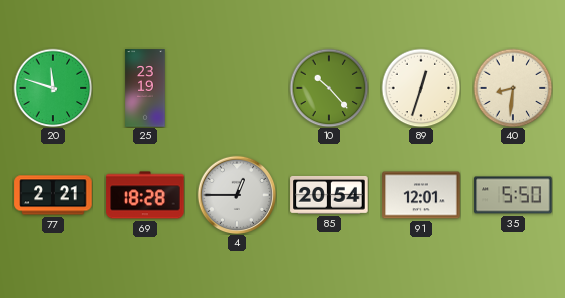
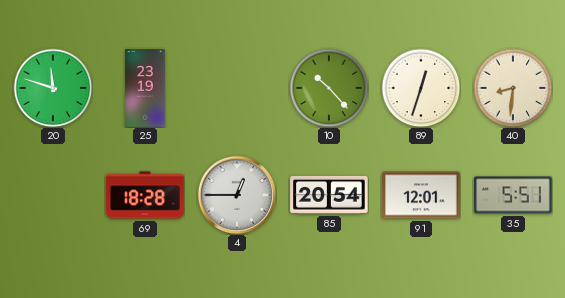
77: 2:21 -> none
35: 5:50 -> 5:51
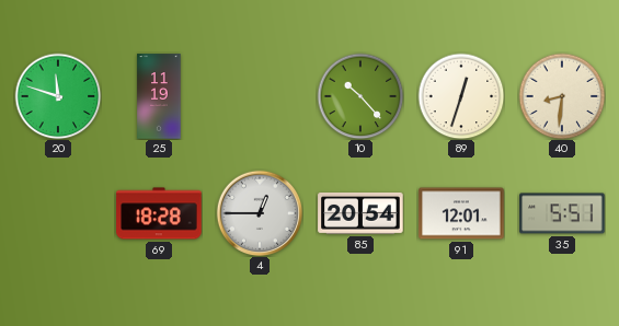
25: 23:19 -> 11:19
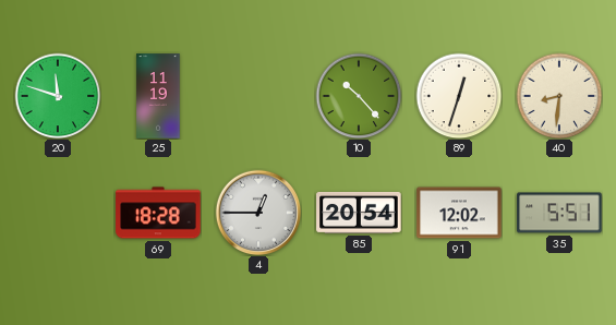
91: 12:01 -> 12:02
